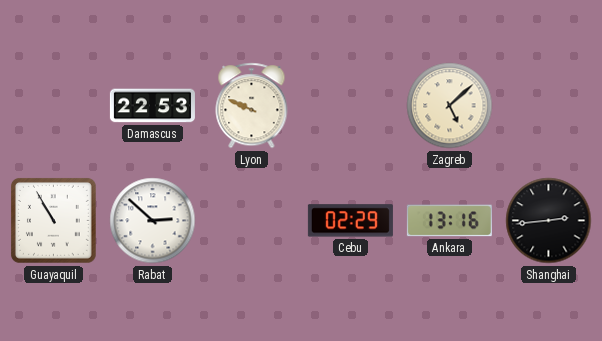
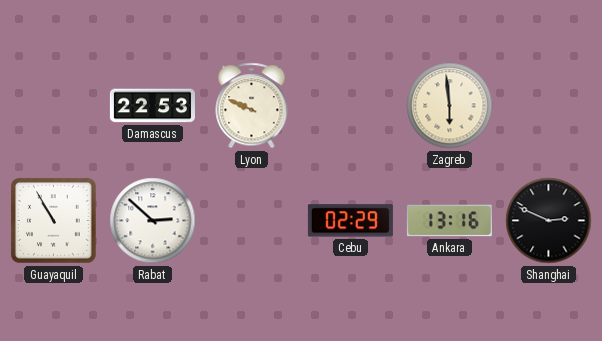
Zagreb: 5:08 -> 5:59
Shanghai: 2:44 -> 2:49
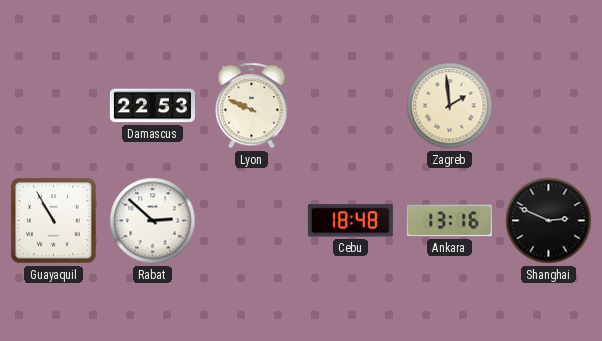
Zagreb: 5:59 -> 1:59
Cebu: 02:29 -> 18:48
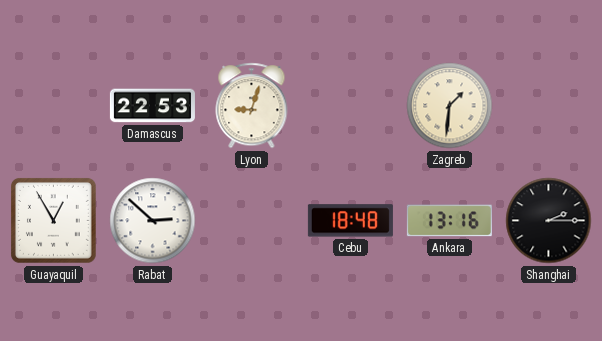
Lyon: 9:49 -> 9:03
Zagreb: 1:59 -> 1:31
Guayaquil: 10:55 -> 12:55
Shanghai: 2:49 -> 2:15
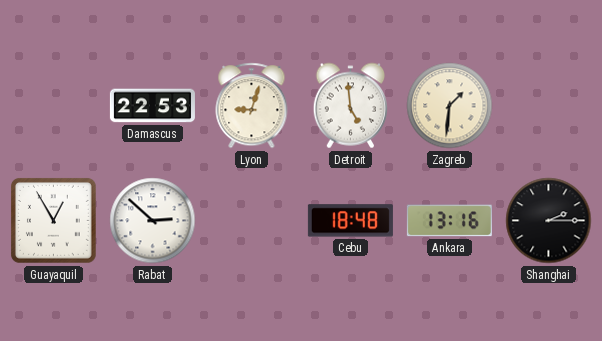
Detroit: none -> 4:59
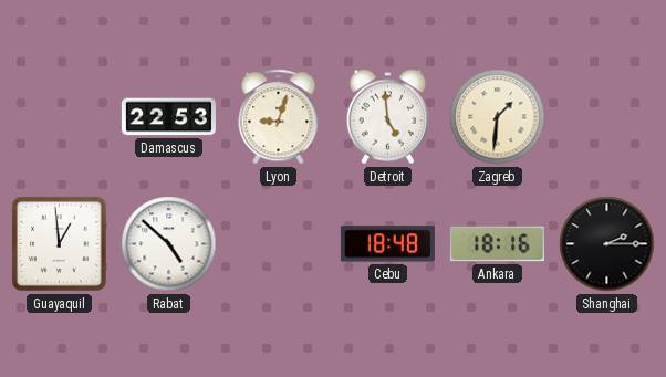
Guayaquil: 12:55 -> 12:59
Rabat: 2:52 -> 4:52
Ankara: 13:16 -> 18:16
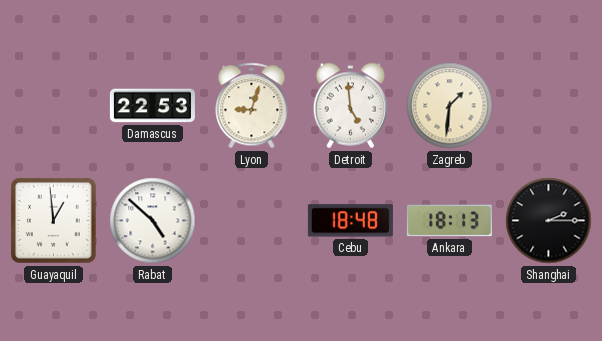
Ankara: 18:16 -> 18:13
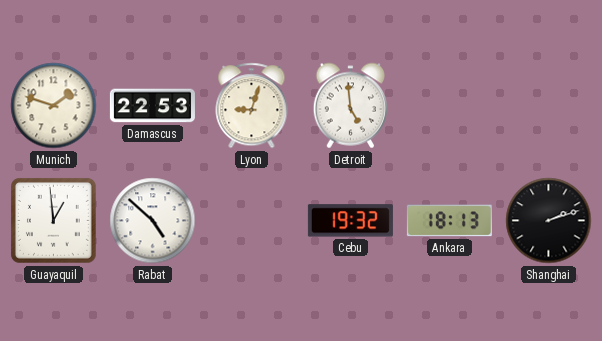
Munich: none -> 1:48
Zagreb: 1:31 -> none
Cebu: 18:48 -> 19:32
Shanghai: 2:15 -> 2:12
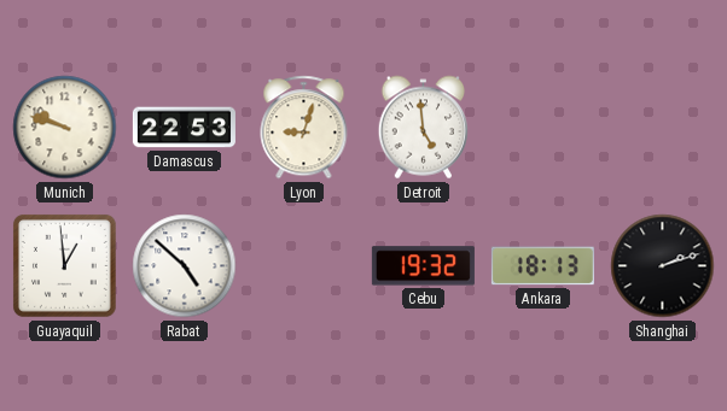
Munich: 1:48 -> 9:48
